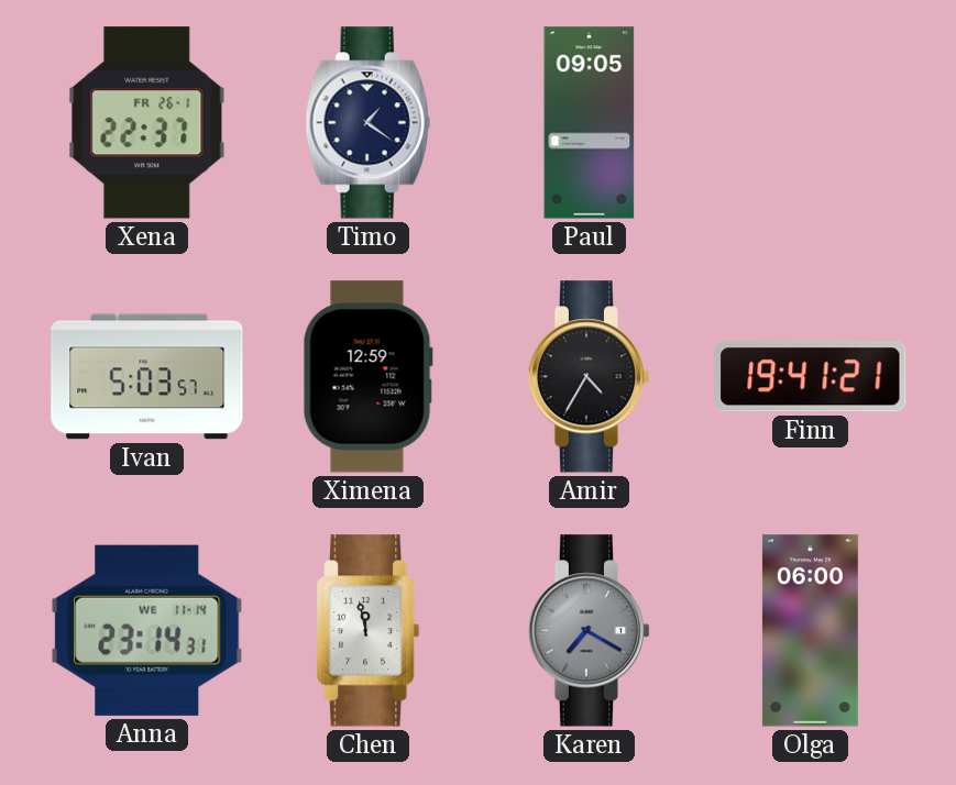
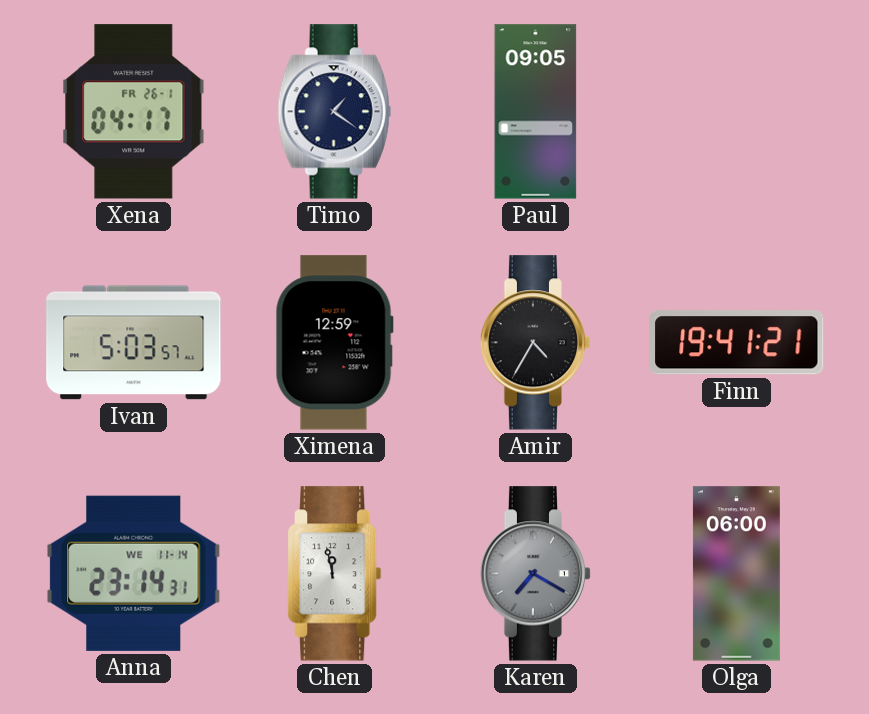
Xena: 22:37 -> 04:17
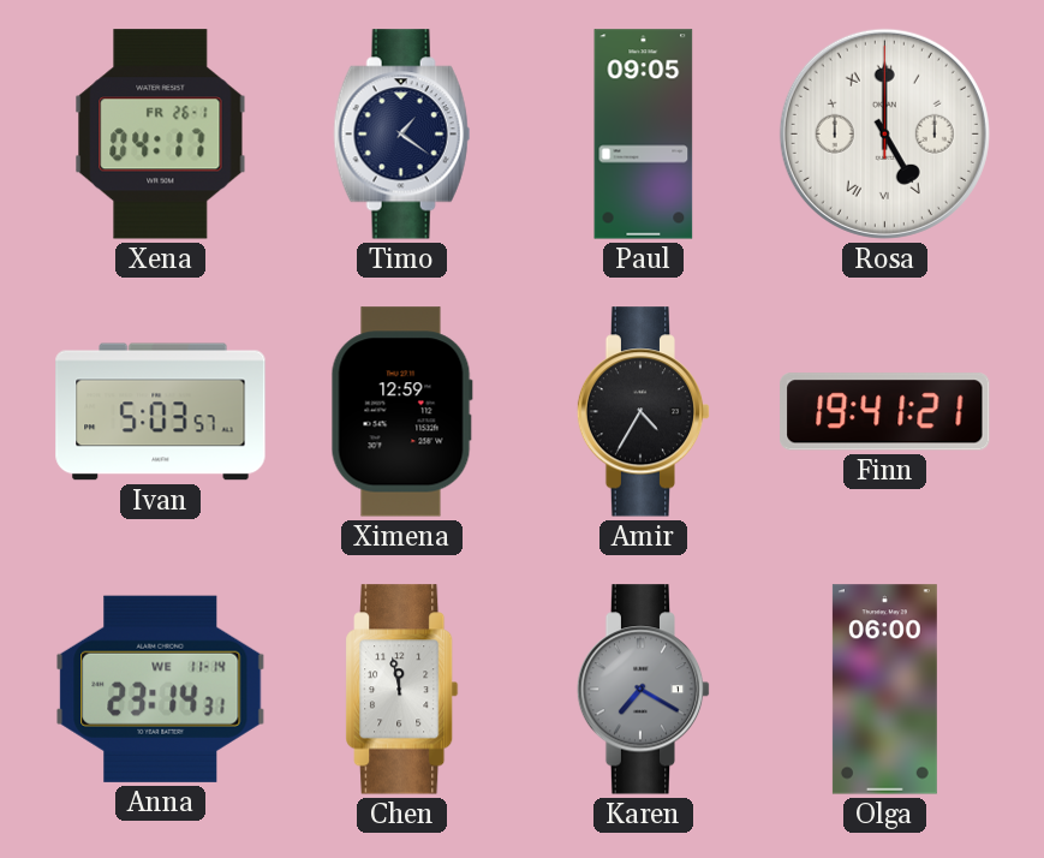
Rosa: none -> 5:00
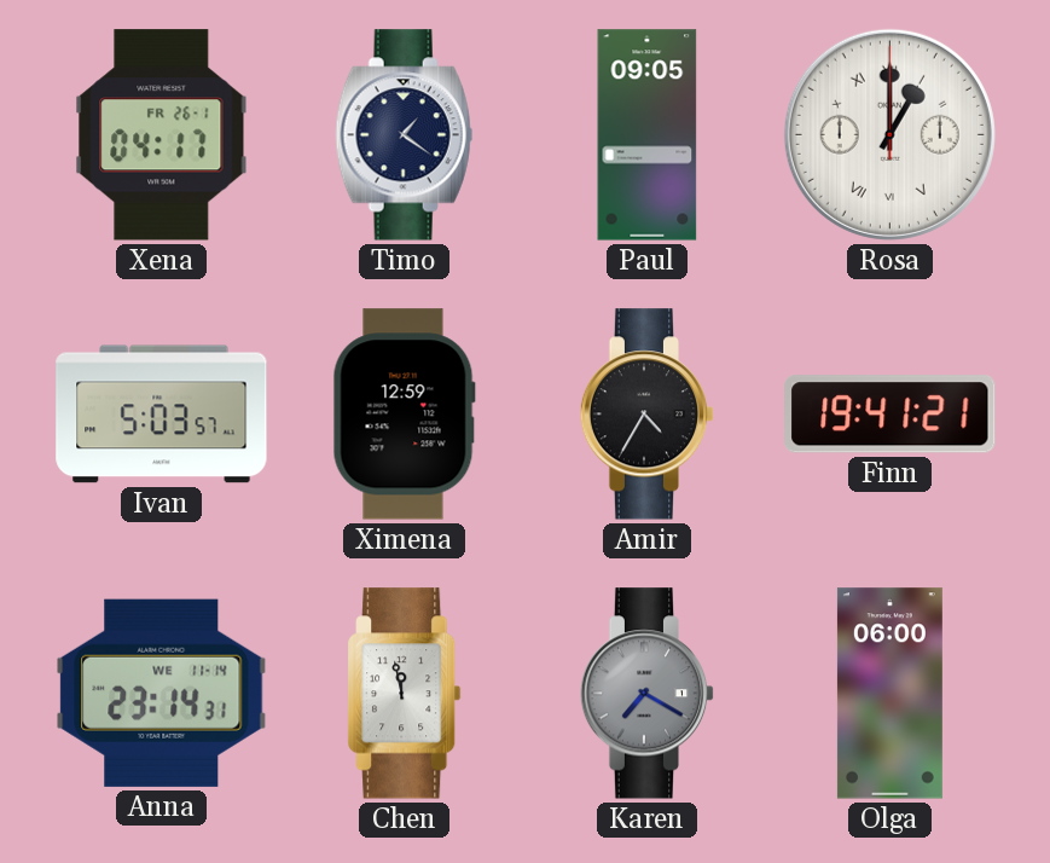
Rosa: 5:00 -> 1:00
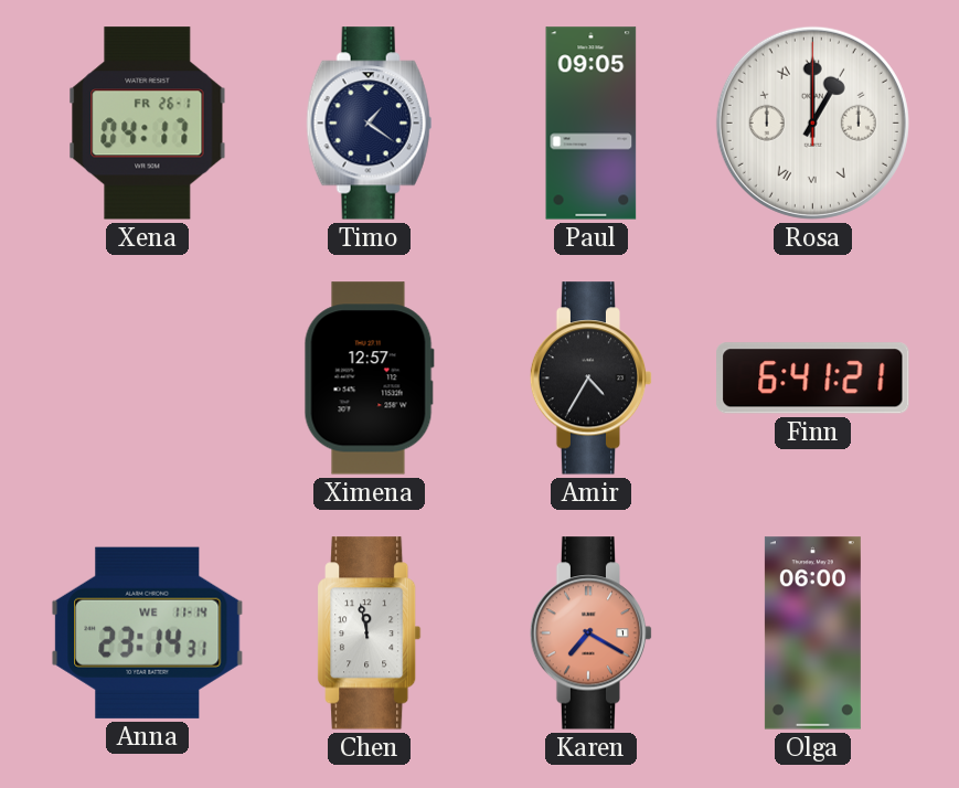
Ivan: 5:03 -> none
Ximena: 12:59 -> 12:57
Finn: 19:41 -> 6:41
Karen dial: grey -> salmon
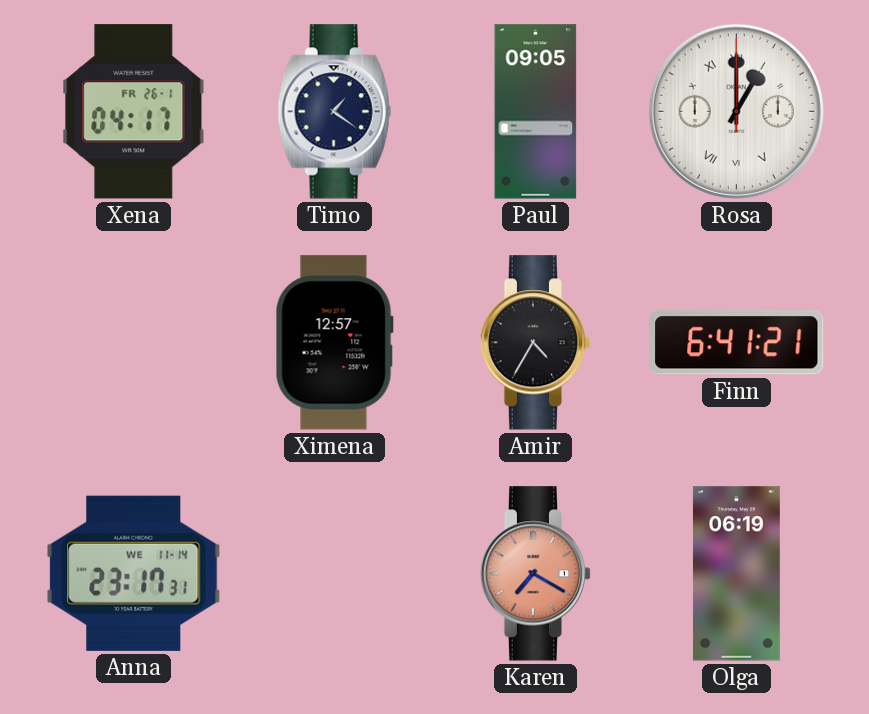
Anna: 23:14 -> 23:17
Chen: 11:58 -> none
Olga: 06:00 -> 06:19
